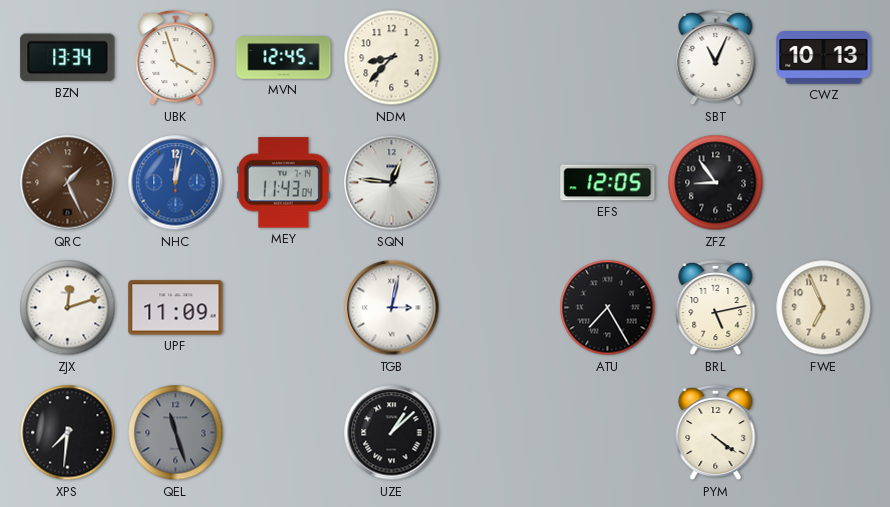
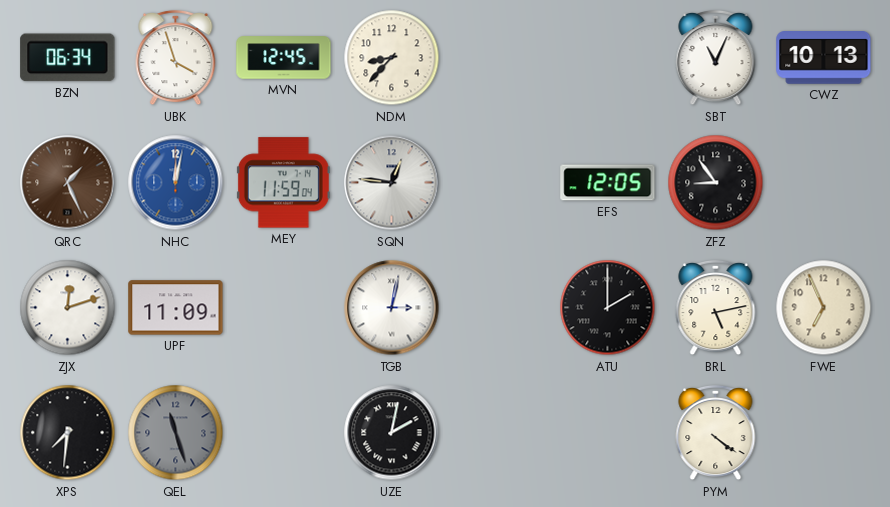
BZN: 13:34 -> 06:34
MEY: 11:43 -> 11:59
ATU: 7:25 -> 2:00
UZE: 1:08 -> 2:02
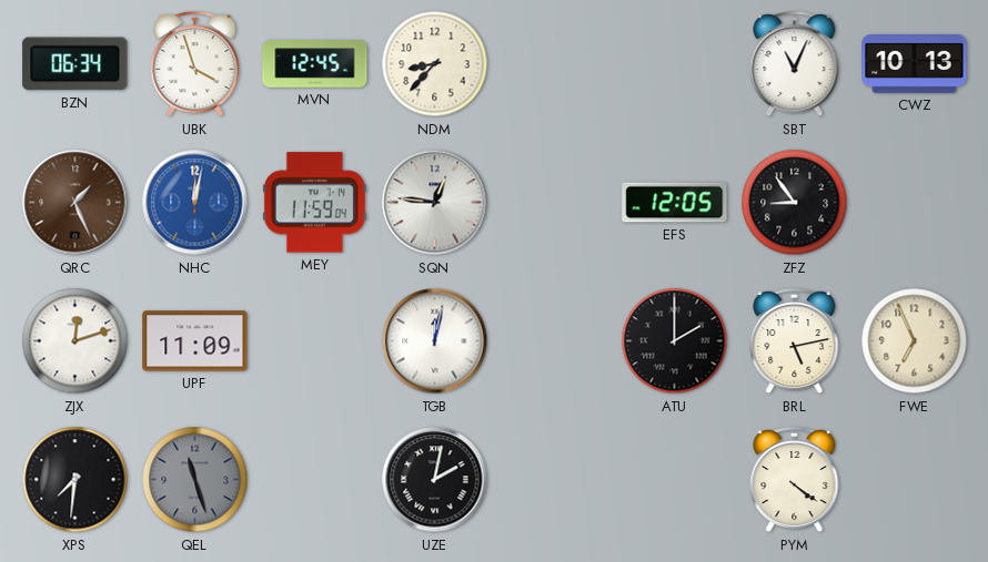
TGB: 3:02 -> 12:02
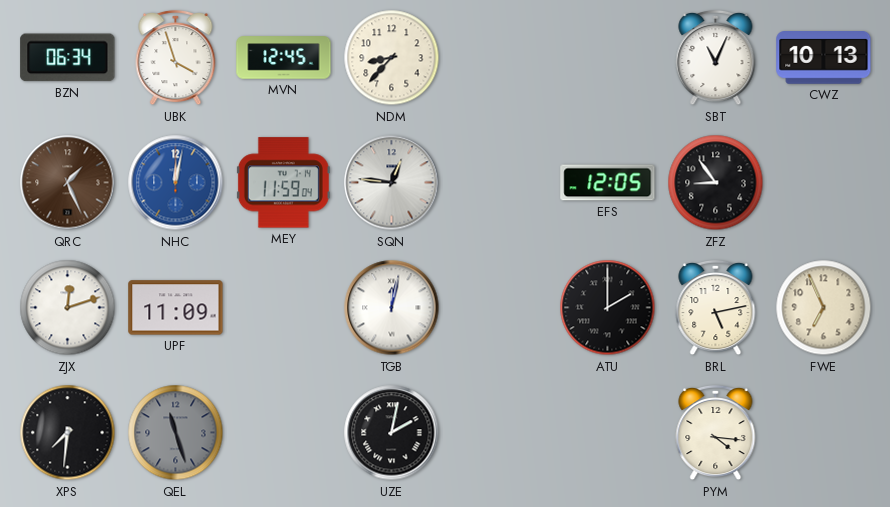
PYM: 4:21 -> 4:16
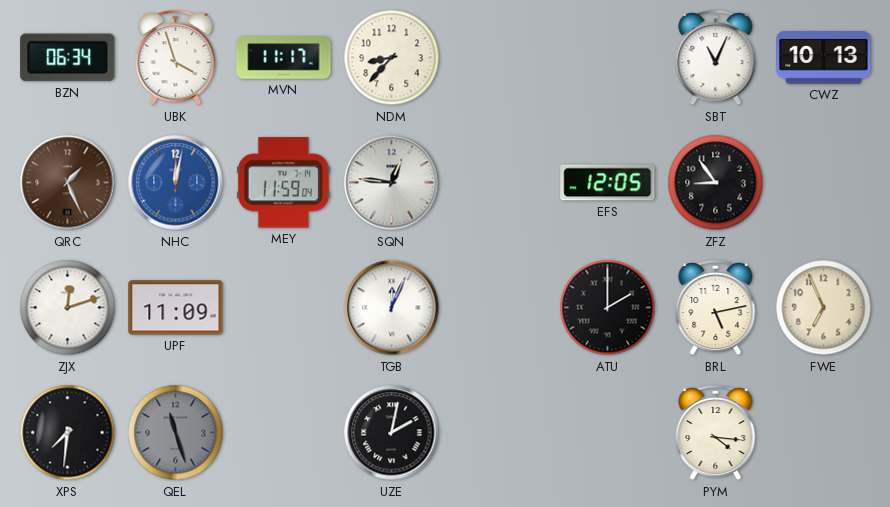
MVN: 12:45 -> 11:17
TGB: 12:02 -> 12:04
